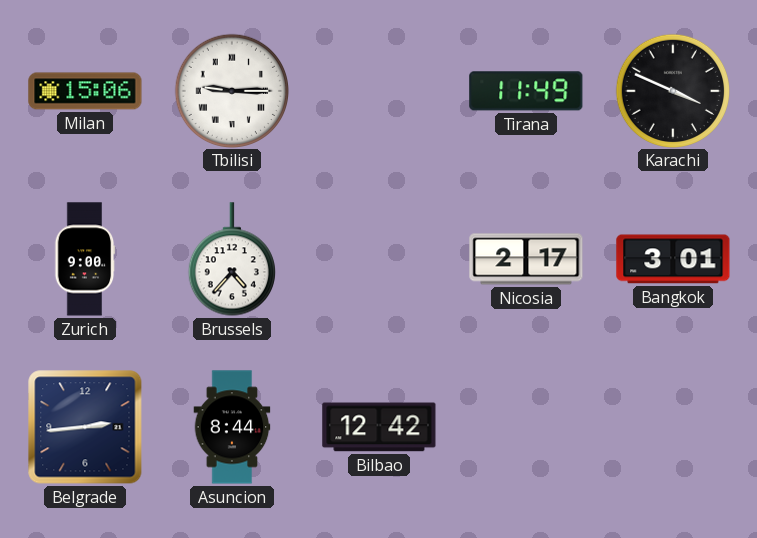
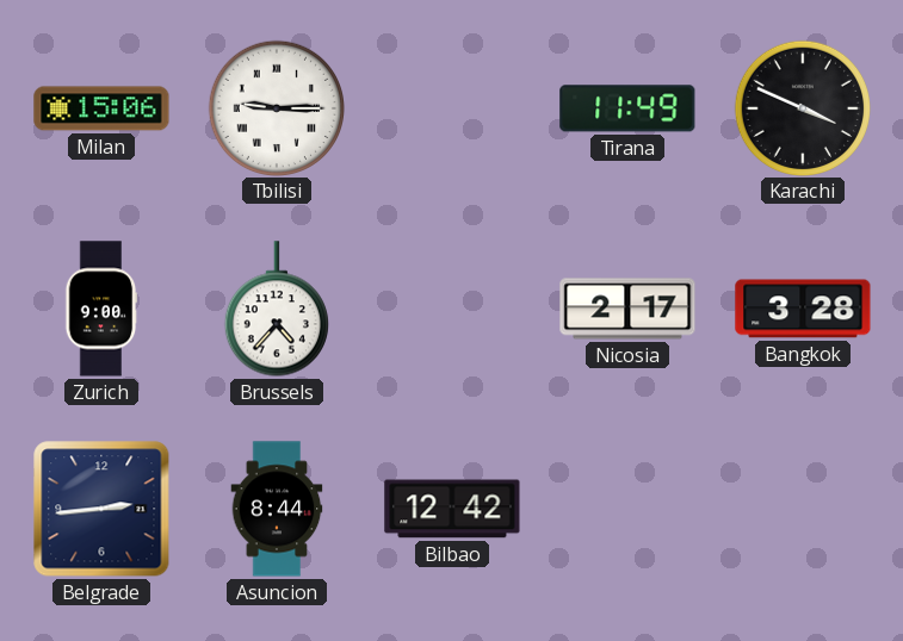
Bangkok: 3:01 -> 3:28
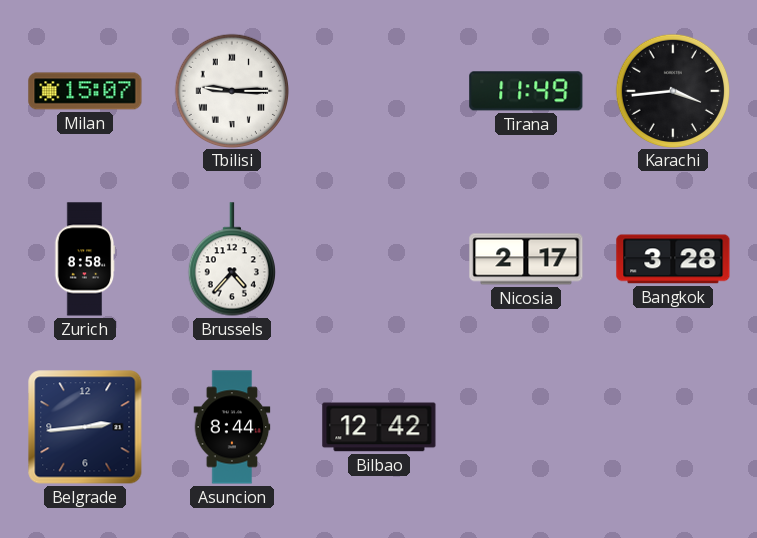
Milan: 15:06 -> 15:07
Karachi: 3:49 -> 3:44
Zurich: 9:00 -> 8:58
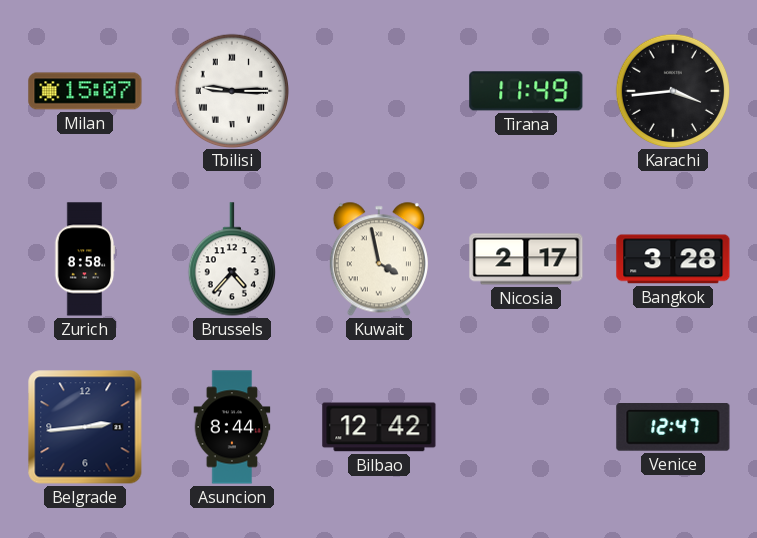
Kuwait: none -> 3:58
Venice: none -> 12:47
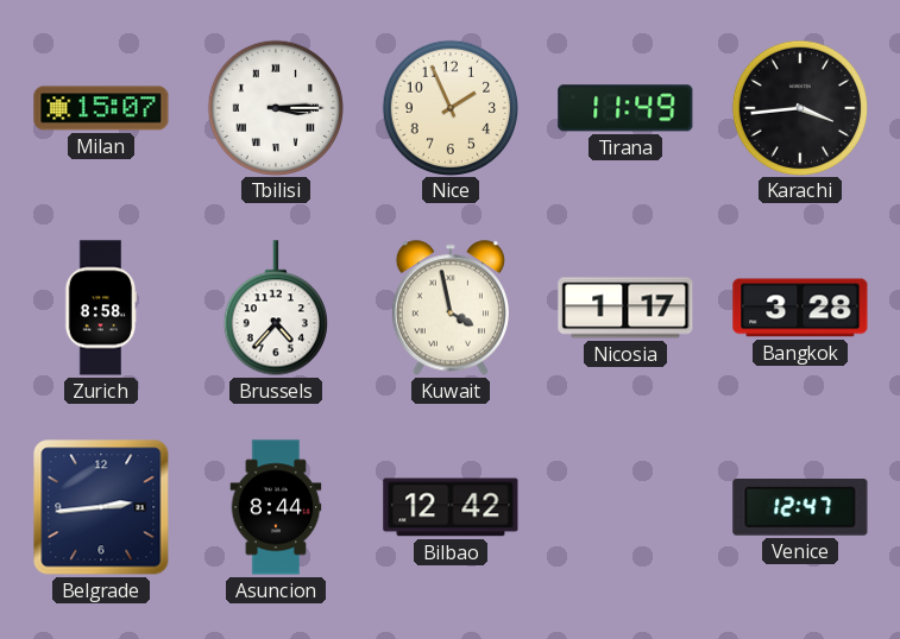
Tbilisi: 9:15 -> 3:15
Nice: none -> 1:56
Nicosia: 2:17 -> 1:17
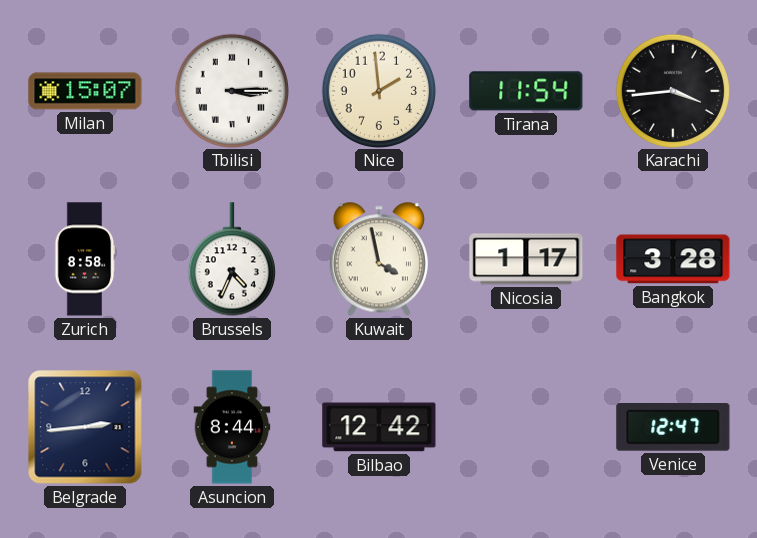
Nice: 1:56 -> 1:59
Tirana: 11:49 -> 11:54
Brussels: 4:37 -> 4:34
